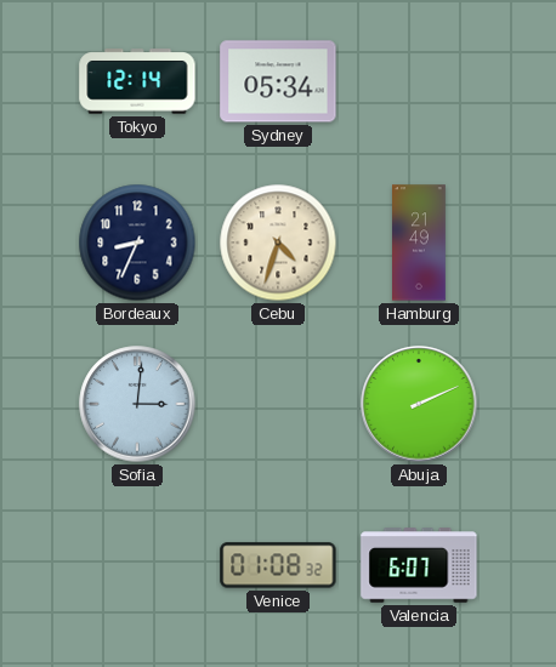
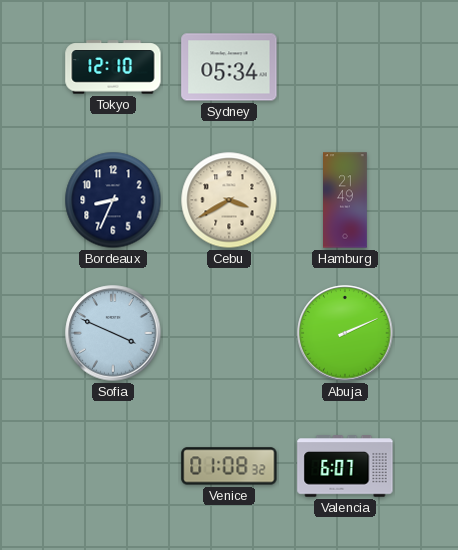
Tokyo: 12:14 -> 12:10
Cebu: 4:33 -> 3:40
Sofia: 3:01 -> 3:49
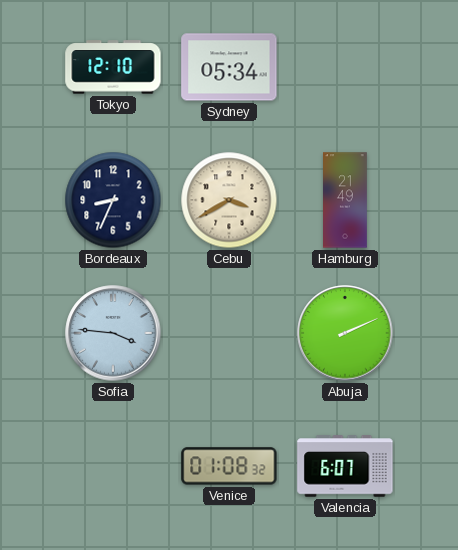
Sofia: 3:49 -> 3:46
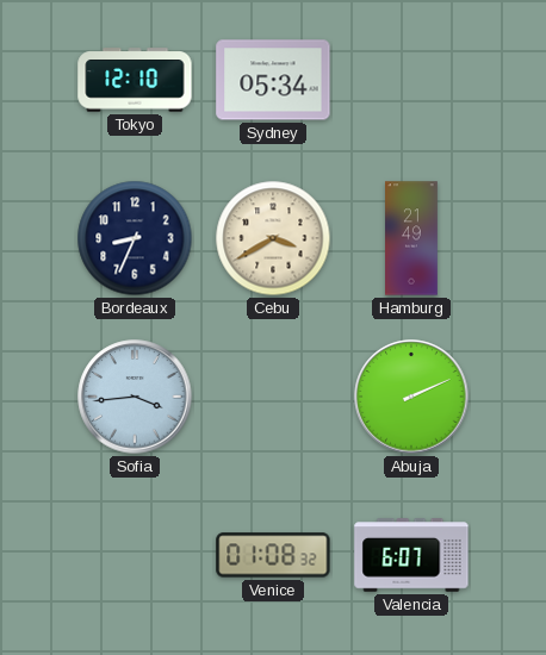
Sofia: 3:46 -> 3:44
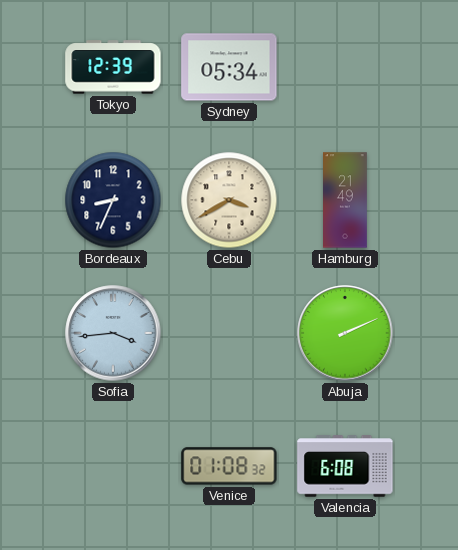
Tokyo: 12:10 -> 12:39
Valencia: 6:07 -> 6:08
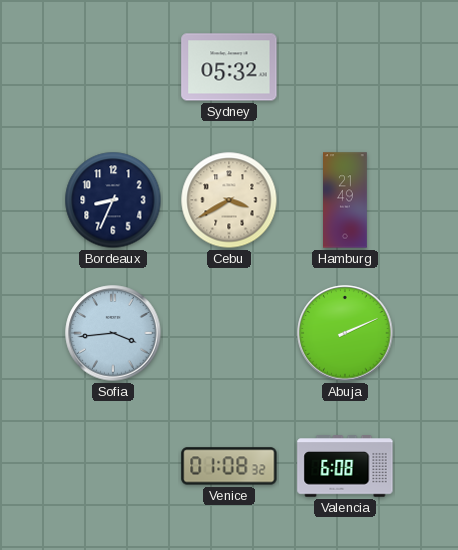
Tokyo: 12:39 -> none
Sydney: 05:34 -> 05:32
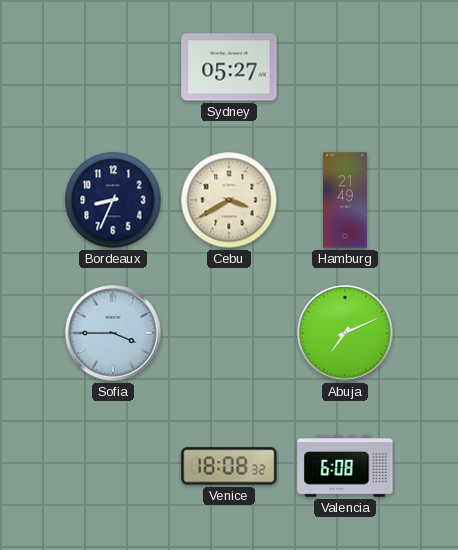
Sydney: 05:32 -> 05:27
Sofia: 3:44 -> 3:45
Abuja: 2:11 -> 7:11
Venice: 01:08 -> 18:08
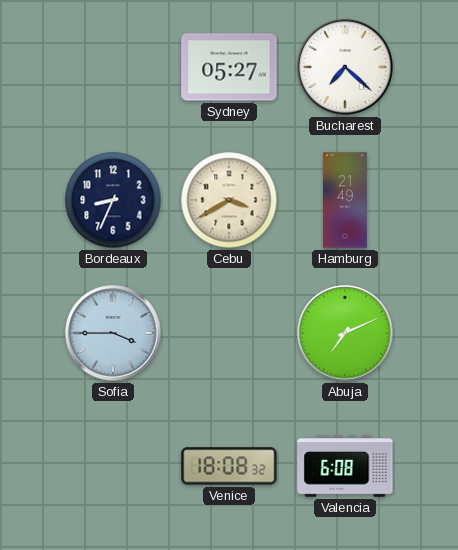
Bucharest: none -> 7:22
